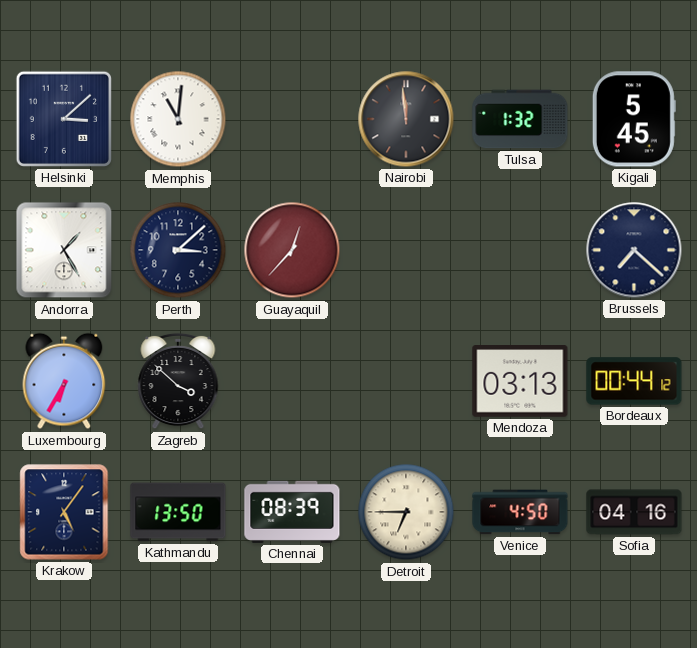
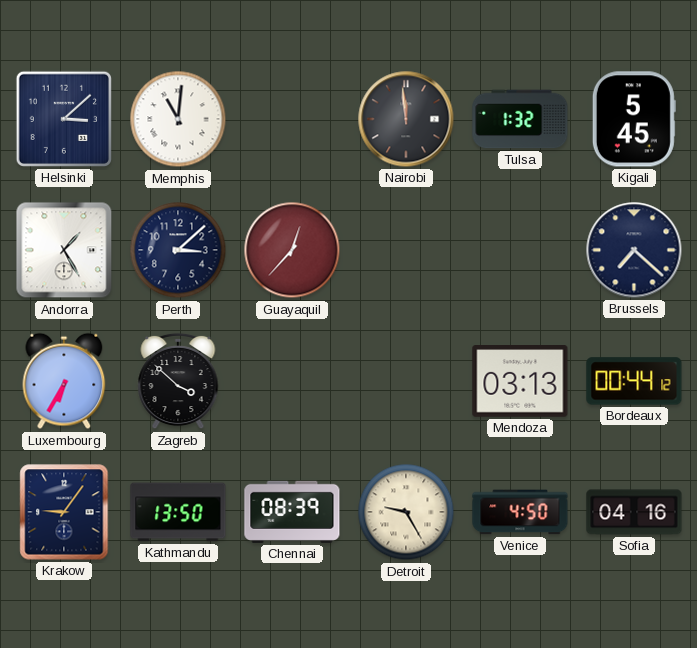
Krakow: 5:06 -> 9:06
Detroit: 6:45 -> 9:25
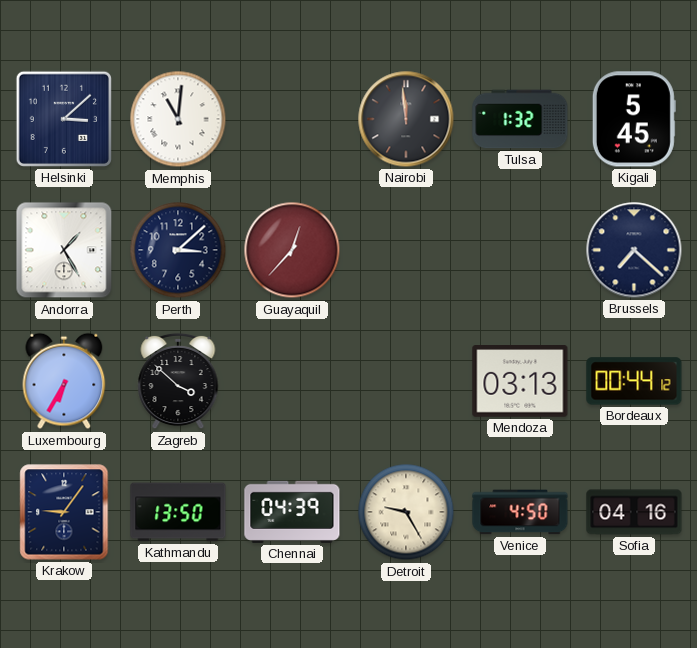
Chennai: 08:39 -> 04:39
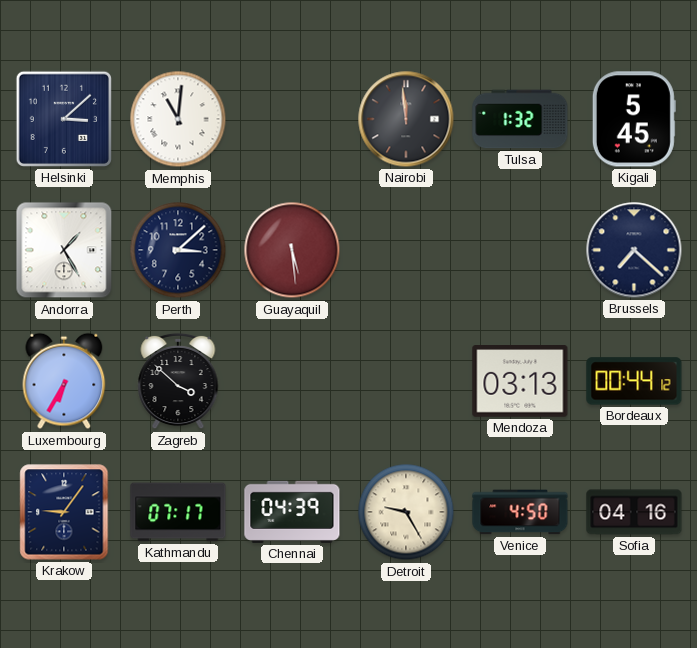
Guayaquil: 12:37 -> 5:29
Kathmandu: 13:50 -> 07:17
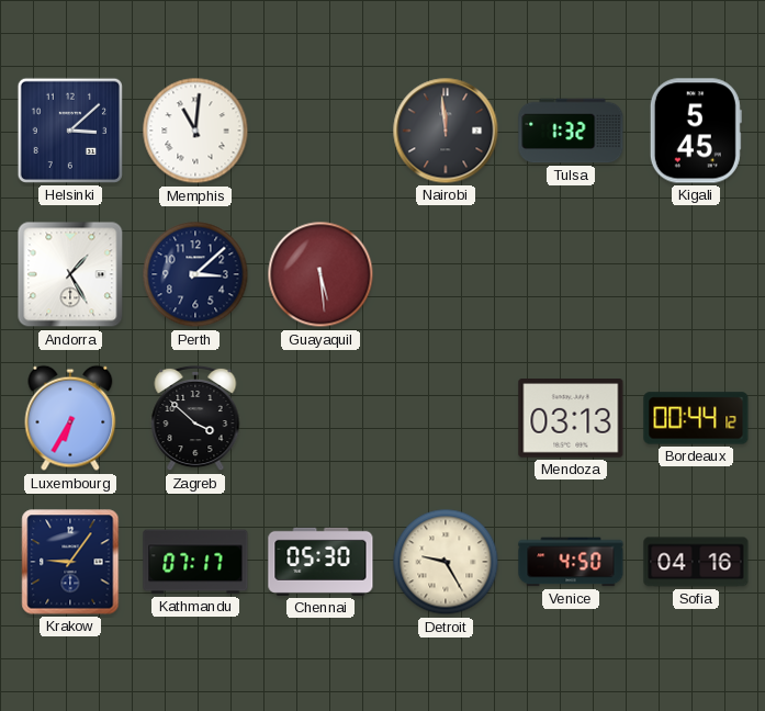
Brussels: 7:22 -> none
Chennai: 04:39 -> 05:30
